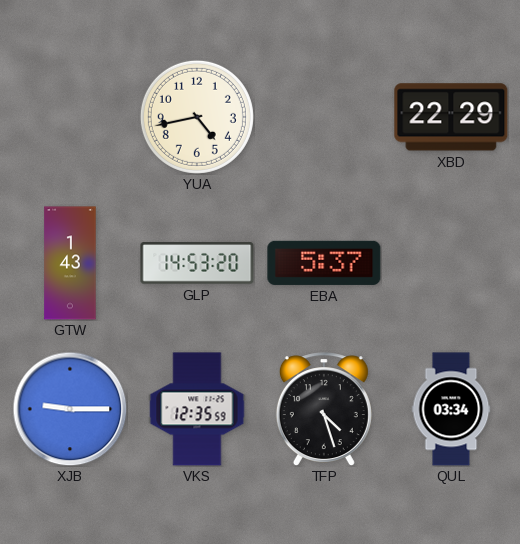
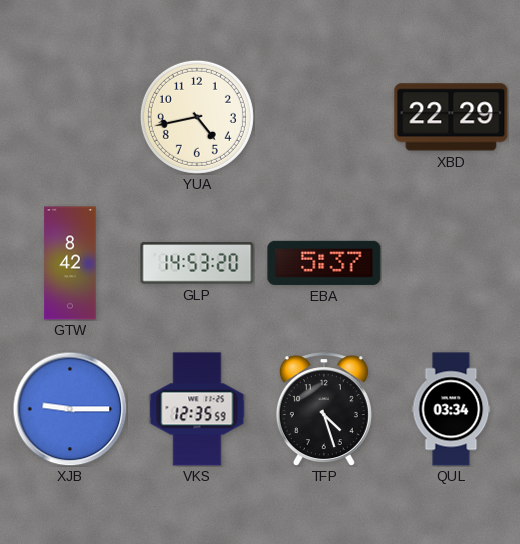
GTW: 1:43 -> 8:42
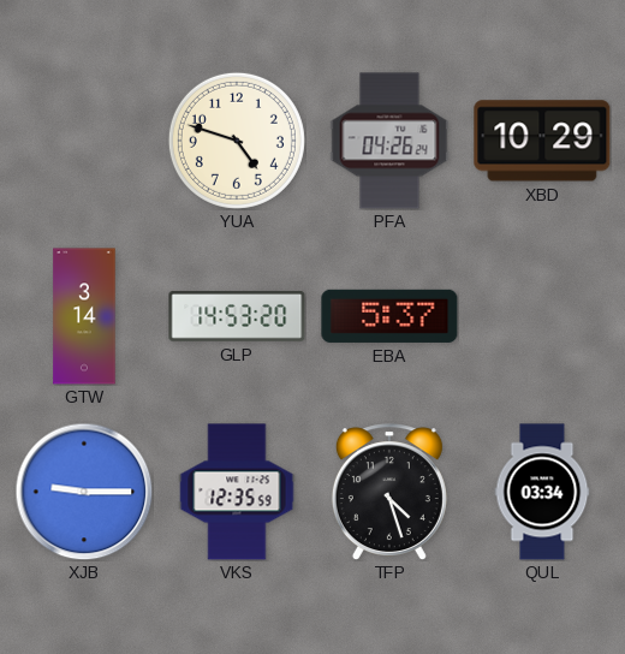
YUA: 4:43 -> 4:48
PFA: none -> 04:26
XBD: 22:29 -> 10:29
GTW: 8:42 -> 3:14
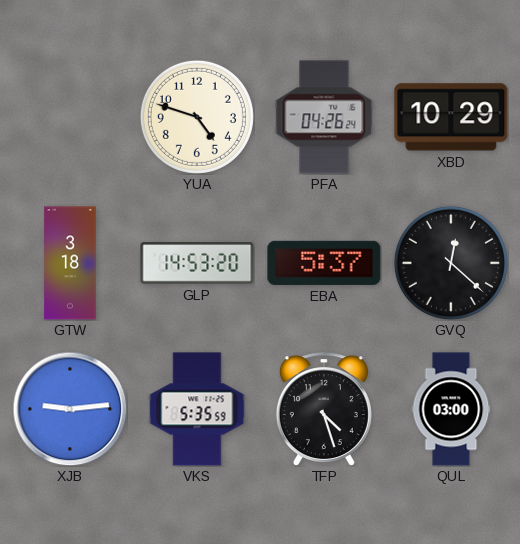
GTW: 3:14 -> 3:18
GVQ: none -> 12:22
XJB: 9:15 -> 9:14
VKS: 12:35 -> 5:35
QUL: 03:34 -> 03:00
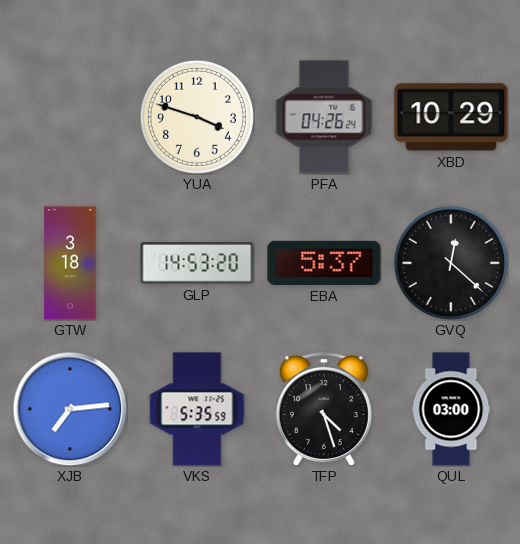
YUA: 4:48 -> 3:48
XJB: 9:14 -> 7:14
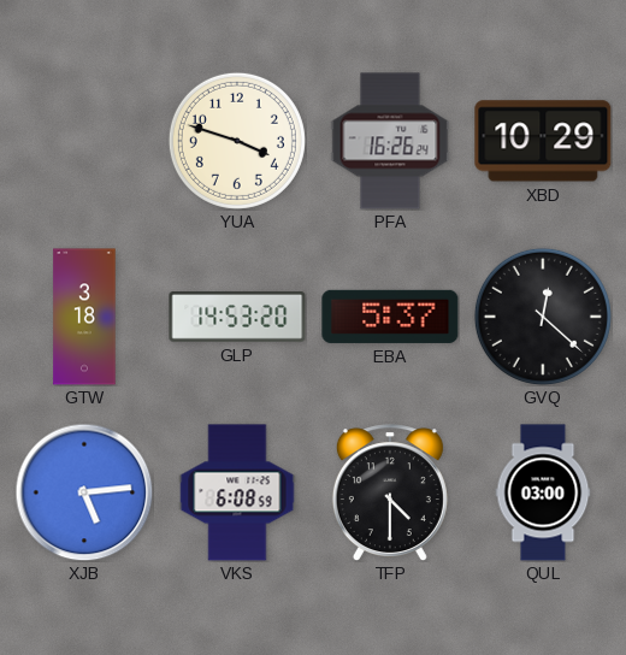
PFA: 04:26 -> 16:26
XJB: 7:14 -> 5:14
VKS: 5:35 -> 6:08
TFP: 4:27 -> 4:30
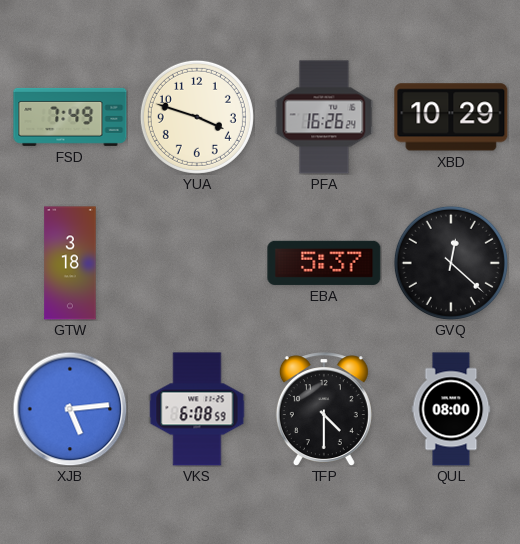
FSD: none -> 7:49
GLP: 14:53 -> none
QUL: 03:00 -> 08:00
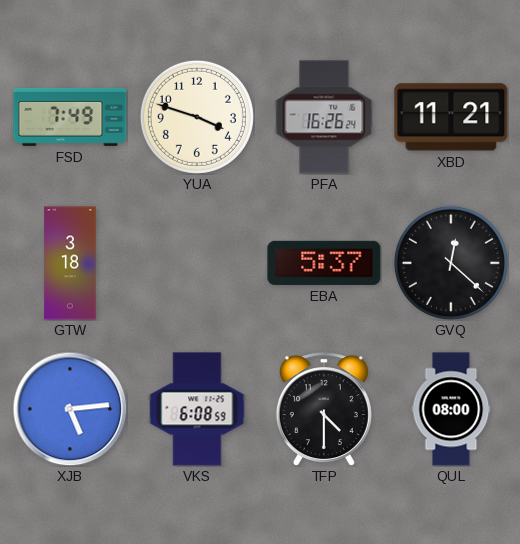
XBD: 10:29 -> 11:21
